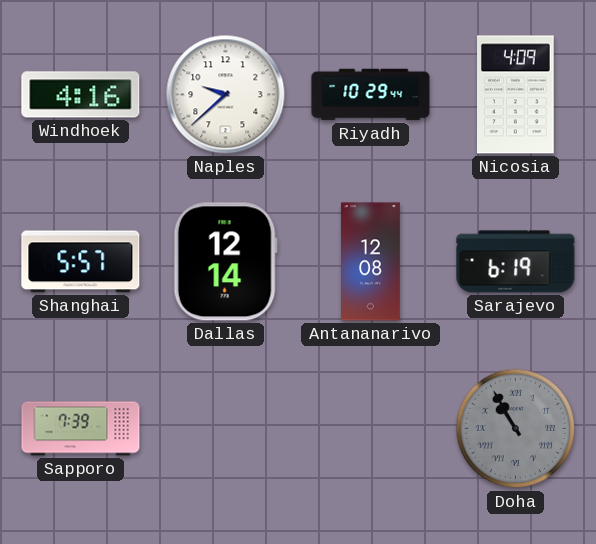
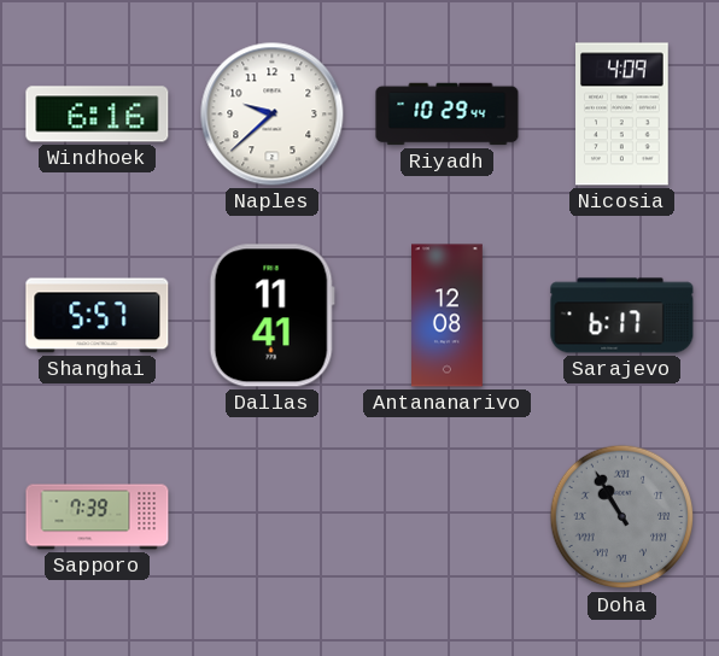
Windhoek: 4:16 -> 6:16
Dallas: 12:14 -> 11:41
Sarajevo: 6:19 -> 6:17
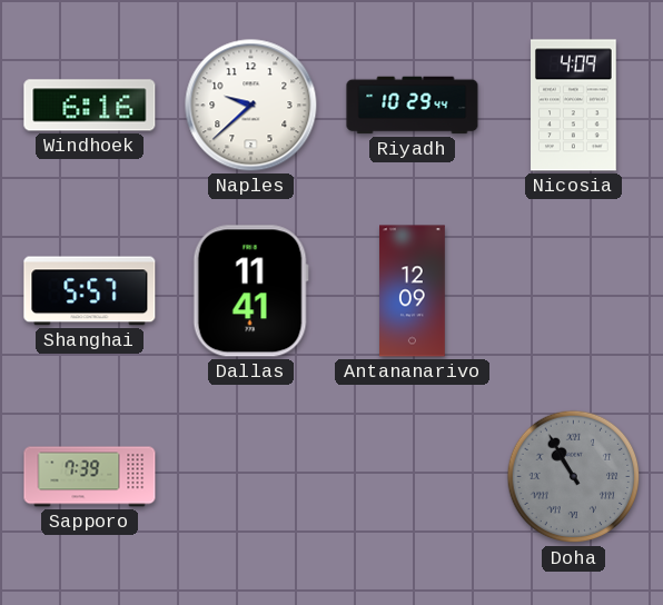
Antananarivo: 12:08 -> 12:09
Sarajevo: 6:17 -> none
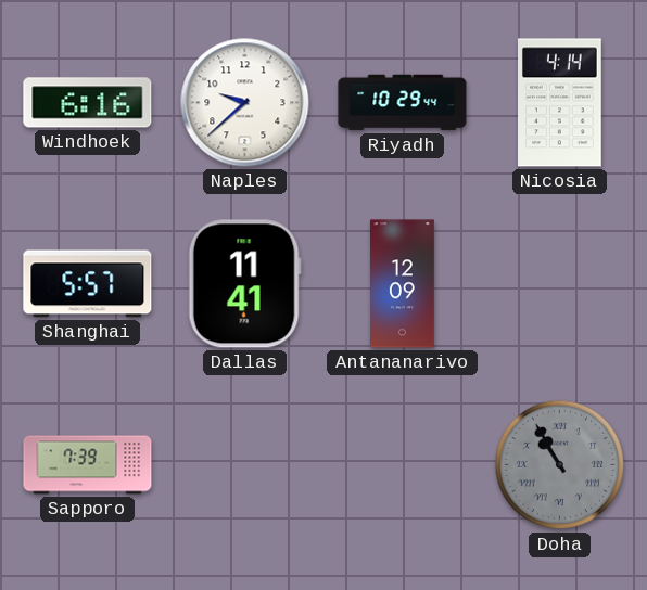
Nicosia: 4:09 -> 4:14
